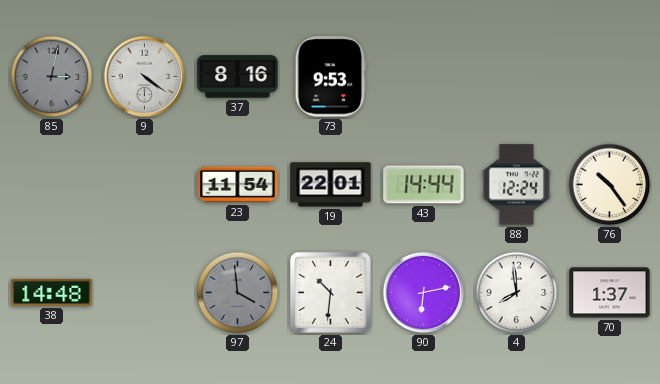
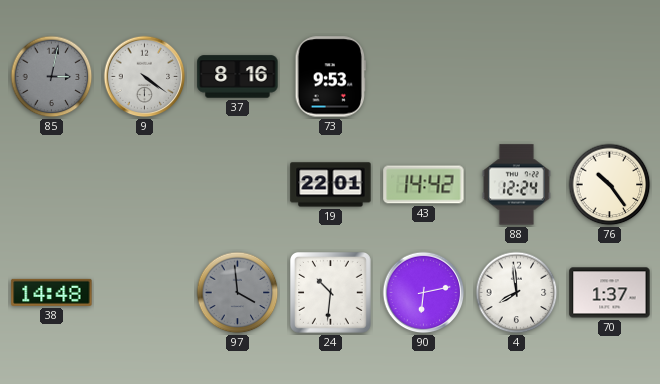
23: 11:54 -> none
43: 14:44 -> 14:42
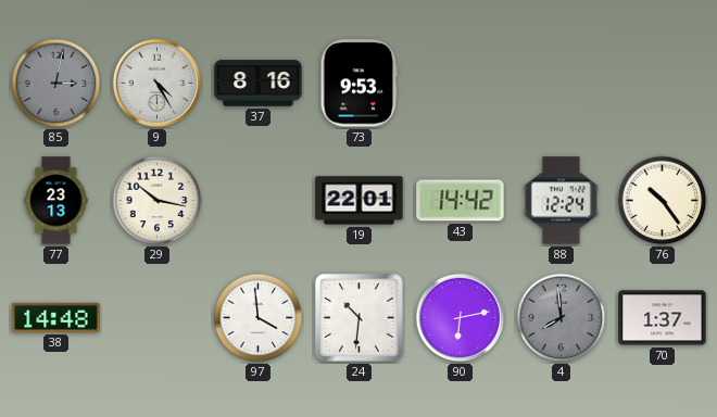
9: 4:21 -> 4:25
77: none -> 23:13
29: none -> 10:17
97 dial: grey -> white
4 dial: white -> grey
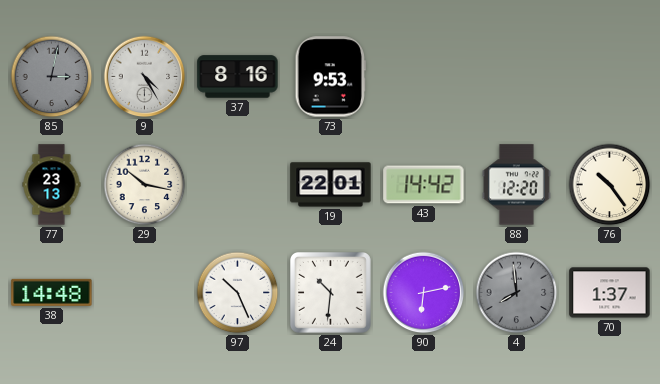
88: 12:24 -> 12:20
97: 3:59 -> 10:26
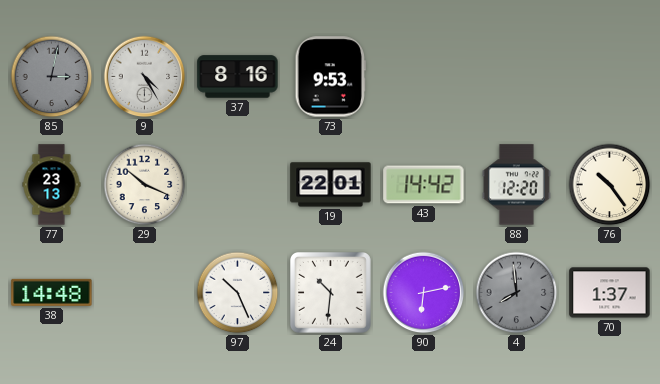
29: 10:17 -> 10:19
